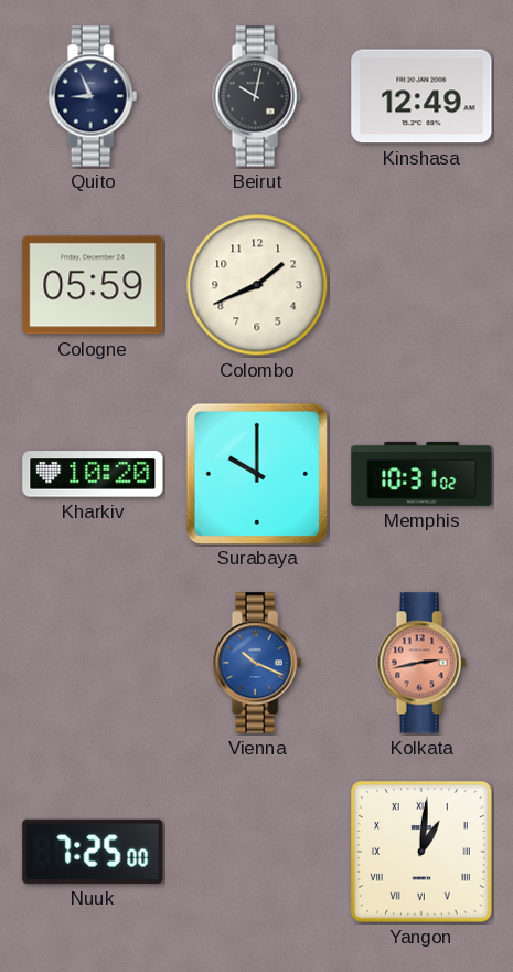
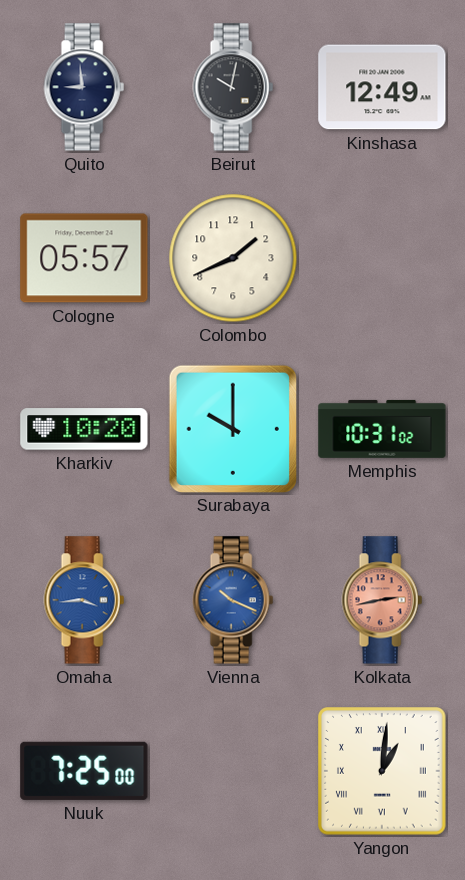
Quito: 8:56 -> 8:59
Cologne: 05:59 -> 05:57
Omaha: none -> 3:44
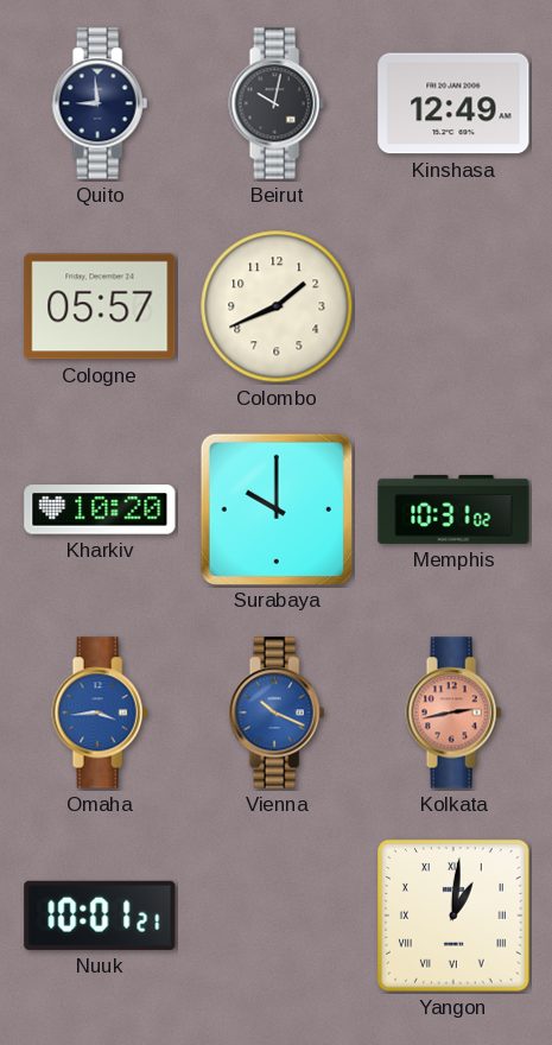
Nuuk: 7:25 -> 10:01
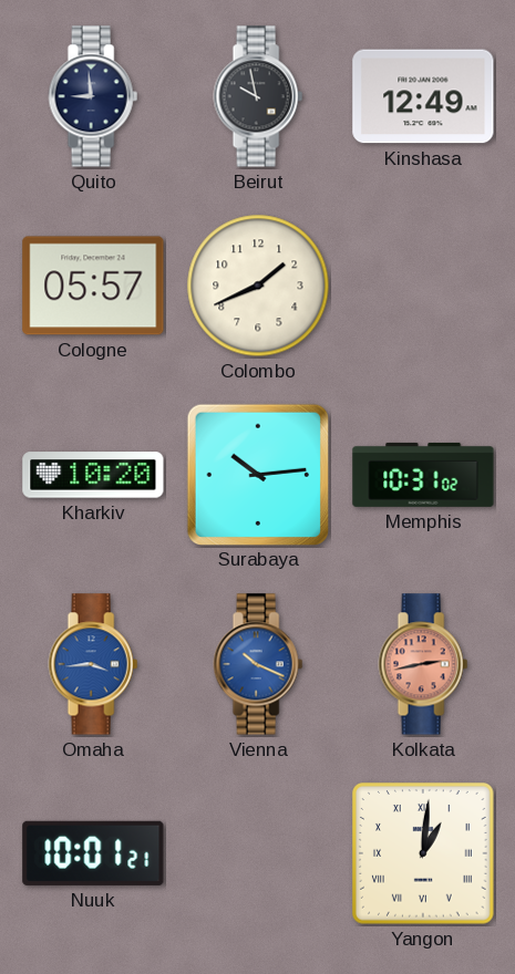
Beirut: 10:02 -> 9:58
Surabaya: 10:00 -> 10:14
